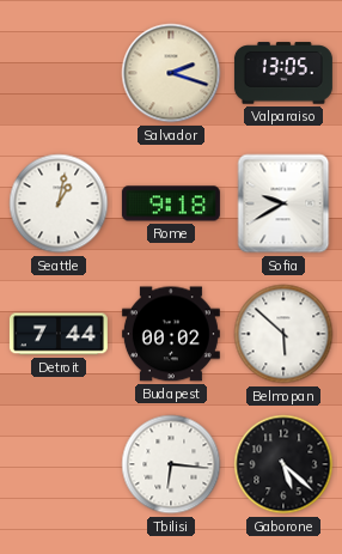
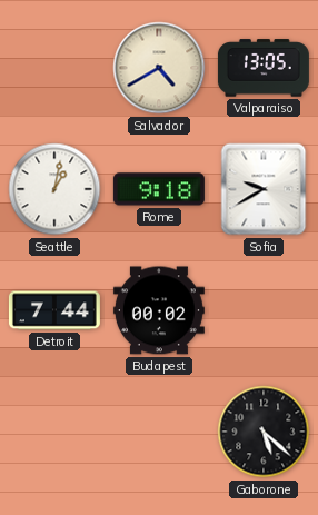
Salvador: 2:18 -> 4:40
Belmopan: 5:52 -> none
Tbilisi: 6:16 -> none
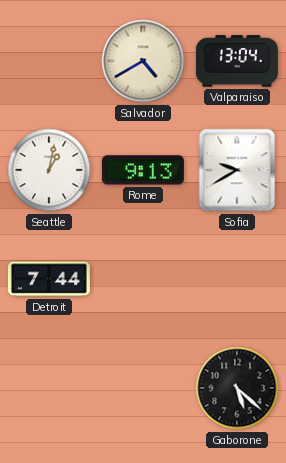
Valparaiso: 13:05 -> 13:04
Rome: 9:18 -> 9:13
Budapest: 00:02 -> none
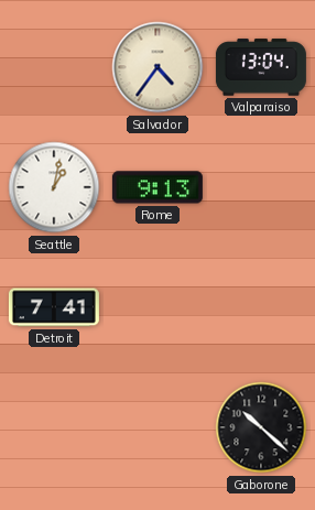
Salvador: 4:40 -> 4:36
Sofia: 9:40 -> none
Detroit: 7:44 -> 7:41
Gaborone: 5:22 -> 10:22
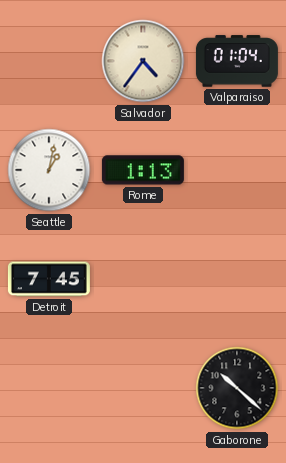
Valparaiso: 13:04 -> 01:04
Rome: 9:13 -> 1:13
Detroit: 7:41 -> 7:45
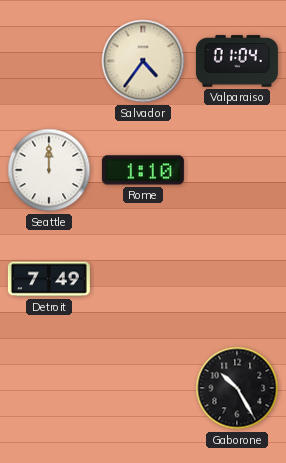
Seattle: 1:02 -> 12:00
Rome: 1:13 -> 1:10
Detroit: 7:45 -> 7:49
Gaborone: 10:22 -> 10:25
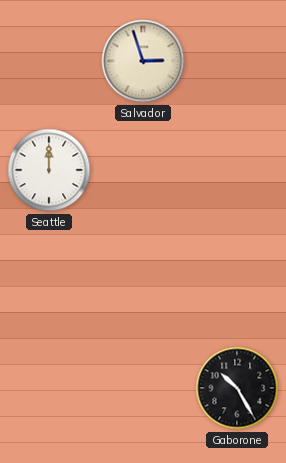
Salvador: 4:36 -> 2:57
Valparaiso: 01:04 -> none
Rome: 1:10 -> none
Detroit: 7:49 -> none
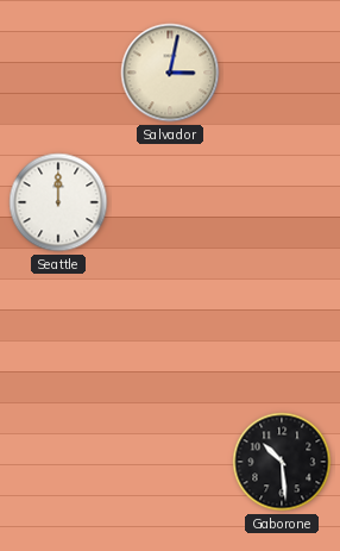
Salvador: 2:57 -> 3:02
Gaborone: 10:25 -> 10:29
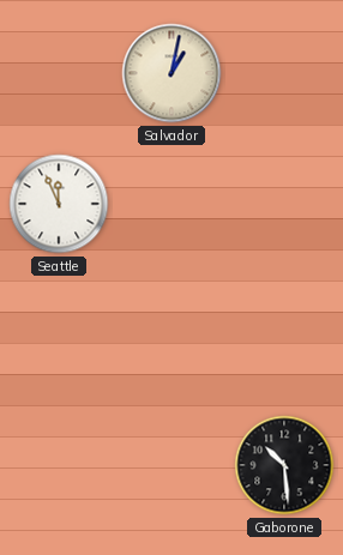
Salvador: 3:02 -> 1:02
Seattle: 12:00 -> 11:56
